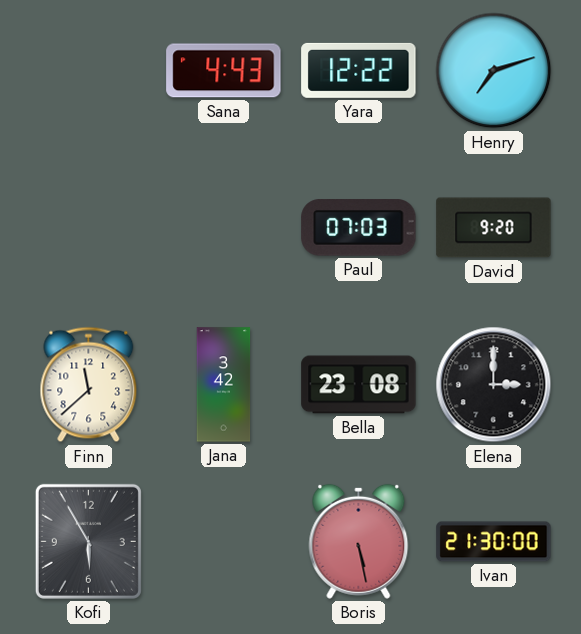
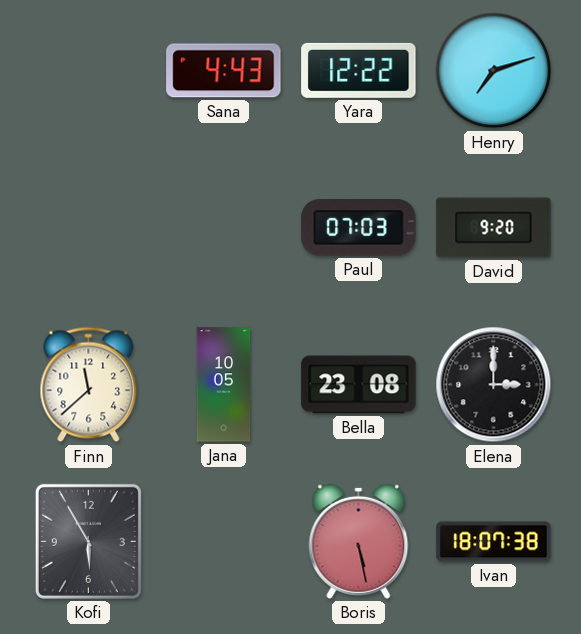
Jana: 3:42 -> 10:05
Ivan: 21:30 -> 18:07
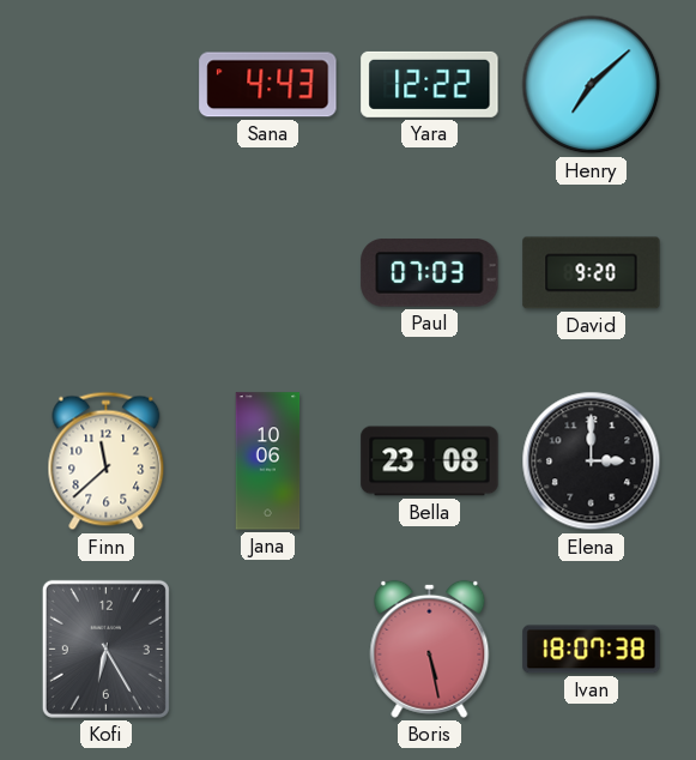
Henry: 7:12 -> 7:08
Jana: 10:05 -> 10:06
Kofi: 5:55 -> 6:25
